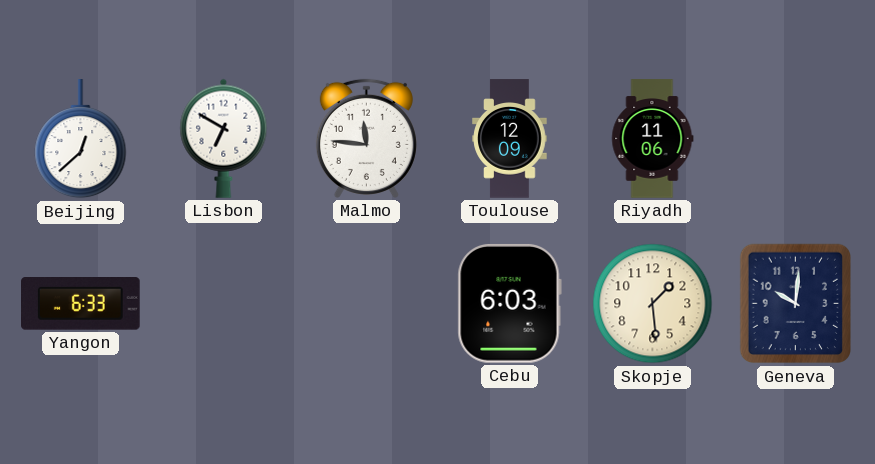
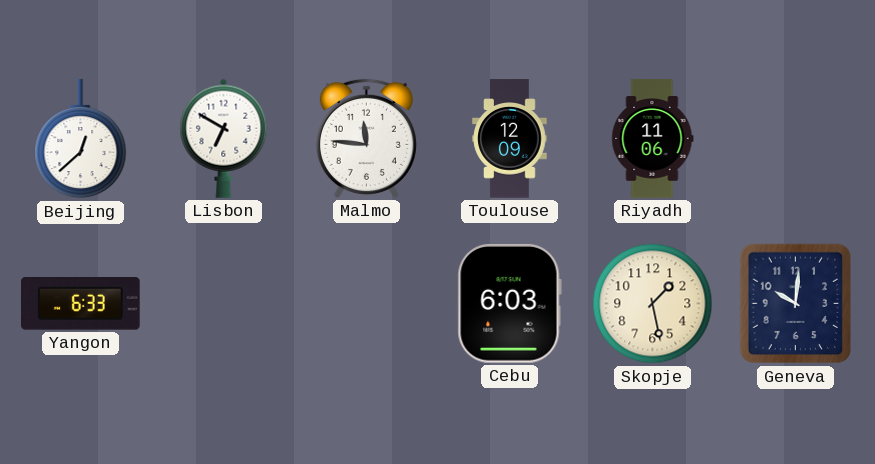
Skopje: 1:29 -> 1:28
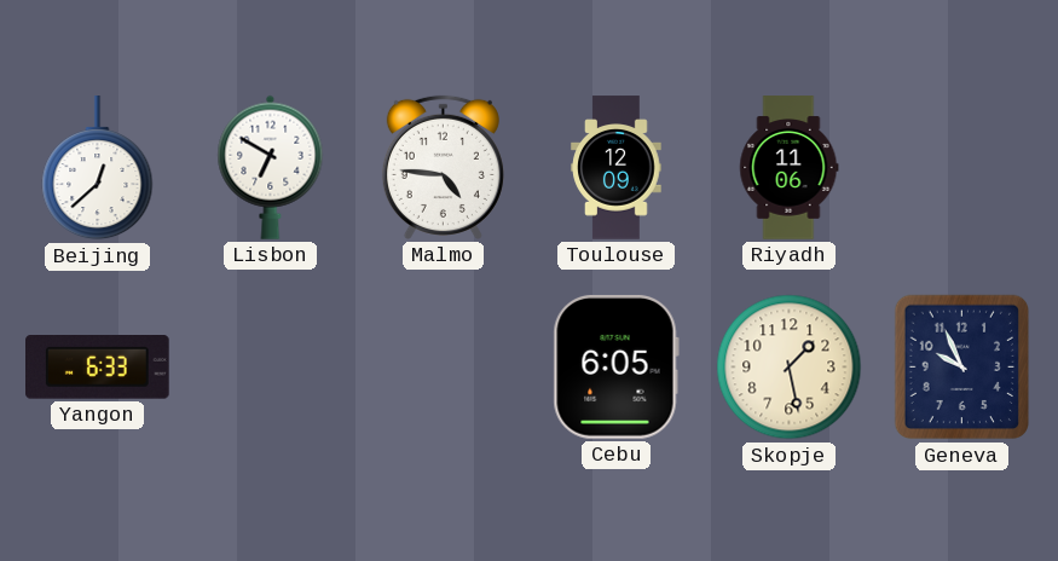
Malmo: 11:46 -> 4:46
Cebu: 6:03 -> 6:05
Geneva: 10:01 -> 9:56
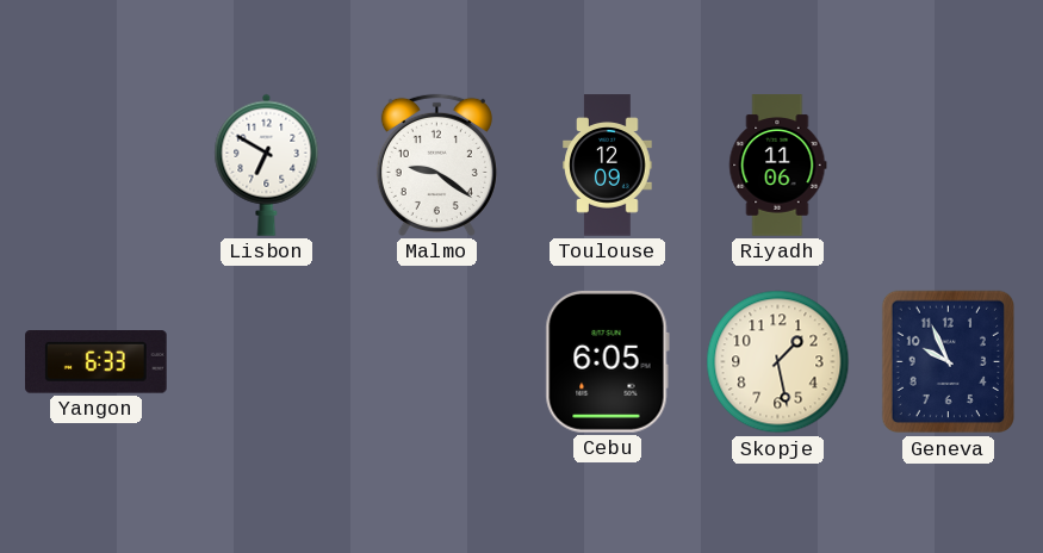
Beijing: 12:38 -> none
Malmo: 4:46 -> 9:21
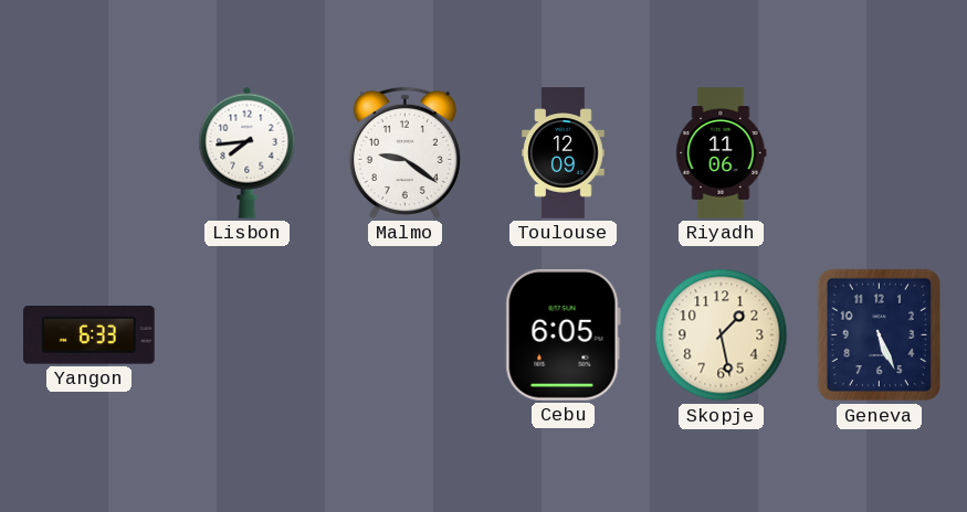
Lisbon: 6:50 -> 7:44
Geneva: 9:56 -> 5:26
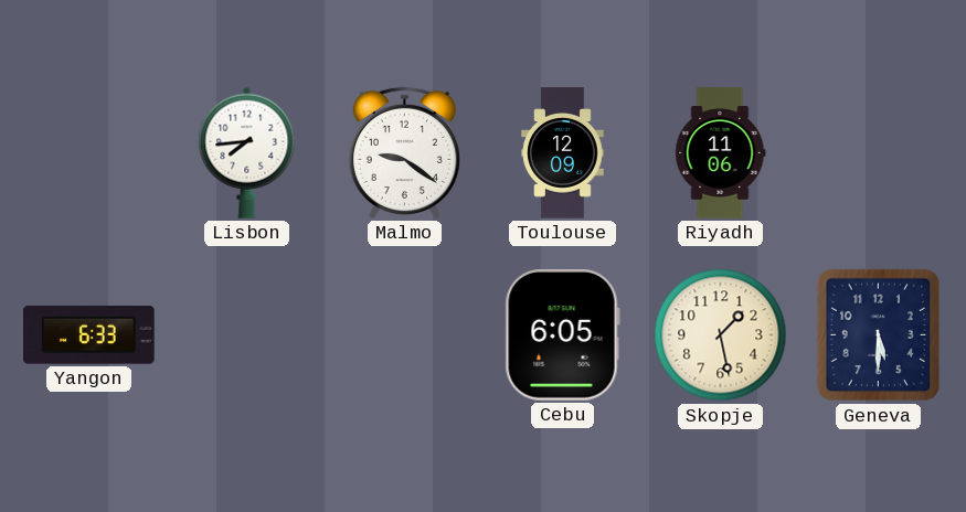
Geneva: 5:26 -> 5:30
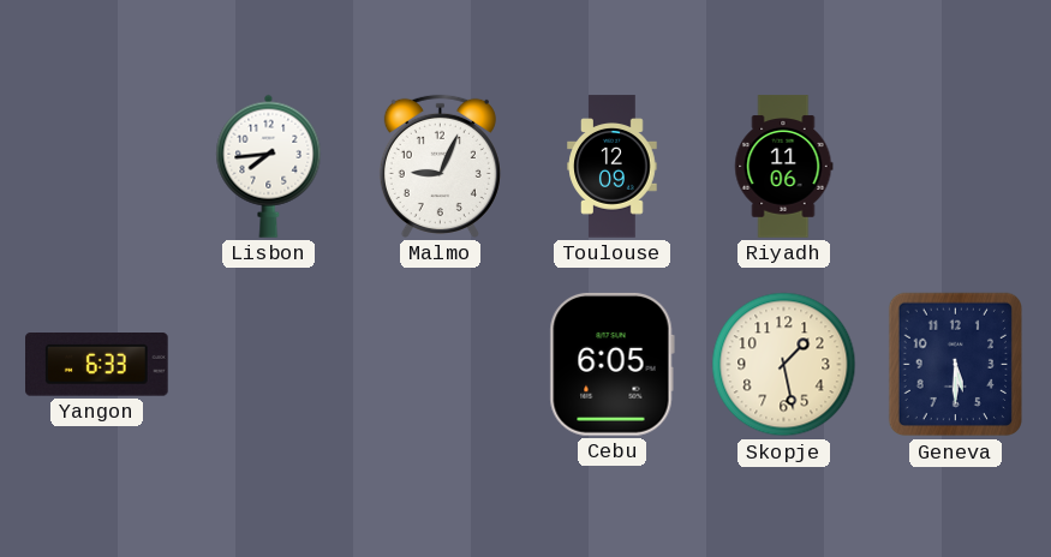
Malmo: 9:21 -> 9:04
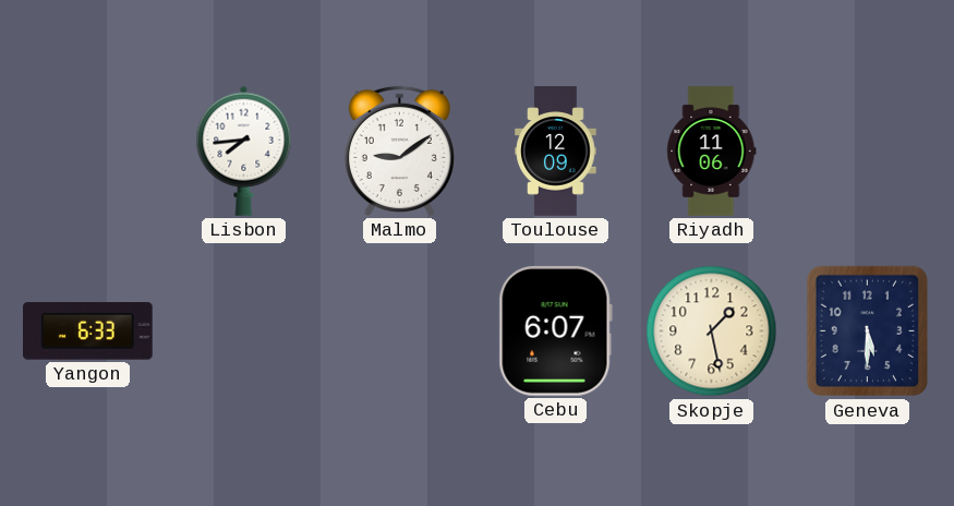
Malmo: 9:04 -> 9:09
Cebu: 6:05 -> 6:07
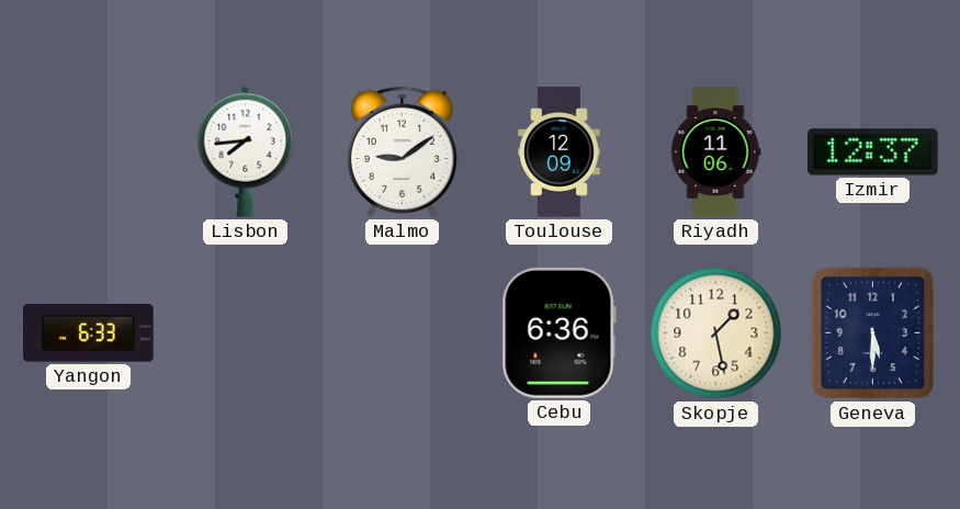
Izmir: none -> 12:37
Cebu: 6:07 -> 6:36
